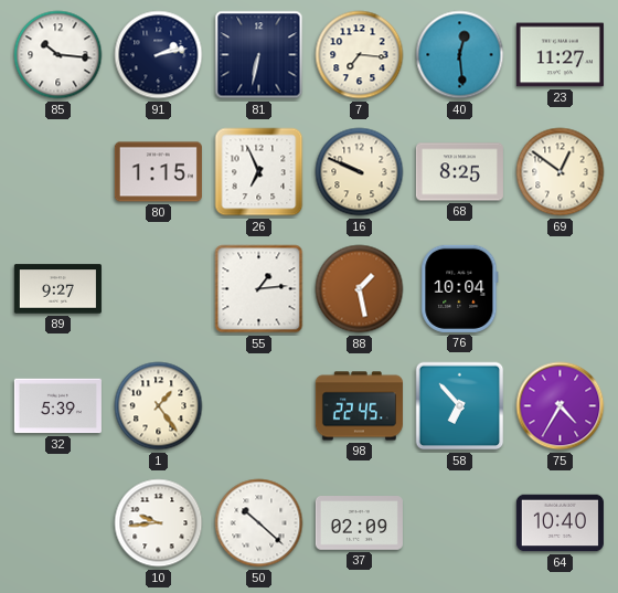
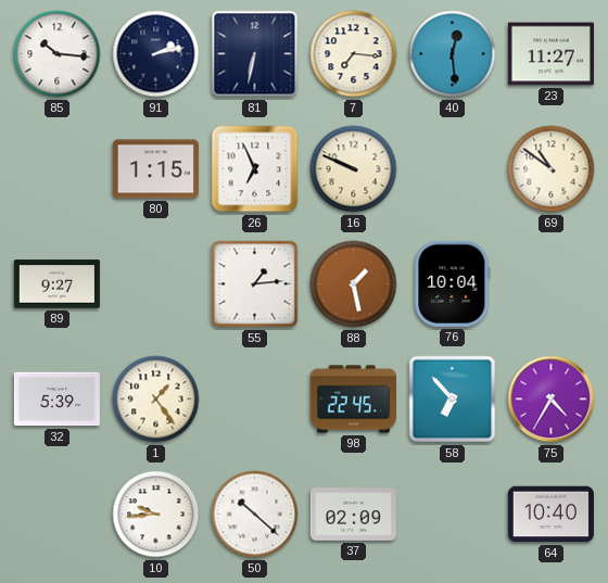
68: 8:25 -> none
69: 12:51 -> 10:51
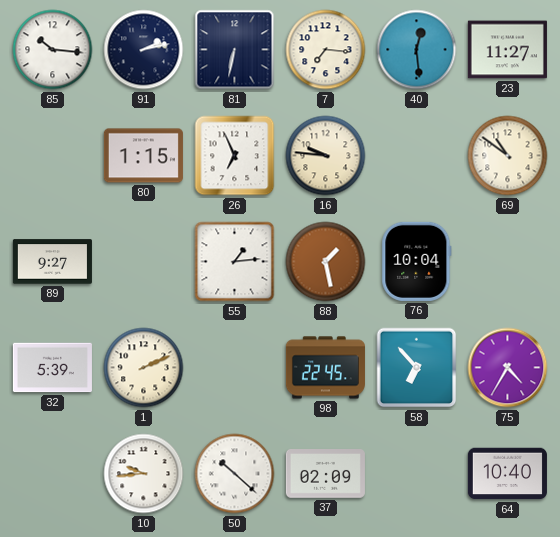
16: 9:49 -> 9:46
1: 1:24 -> 2:11
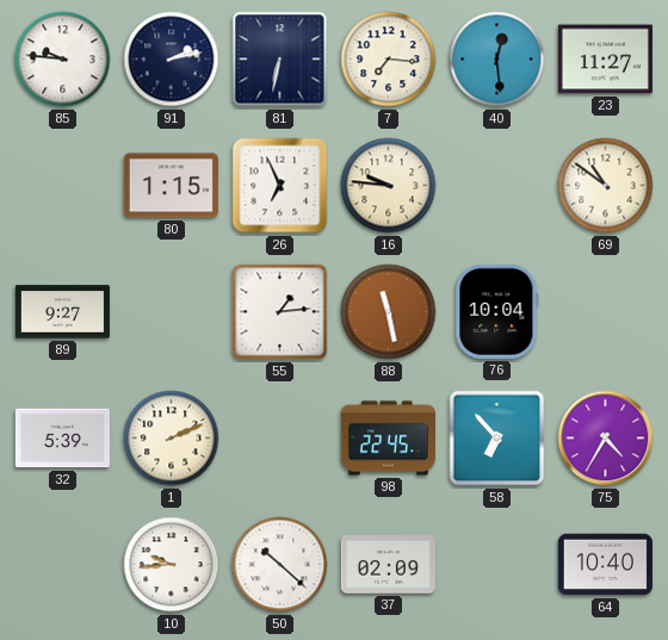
85: 10:16 -> 9:46
88: 1:28 -> 11:28
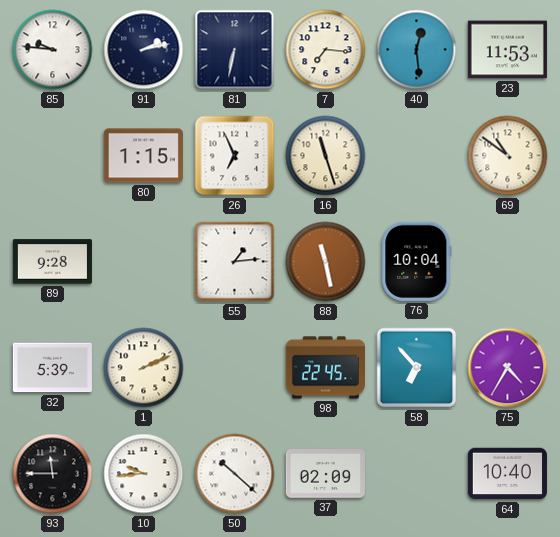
23: 11:27 -> 11:53
16: 9:46 -> 11:27
89: 9:27 -> 9:28
93: none -> 11:45
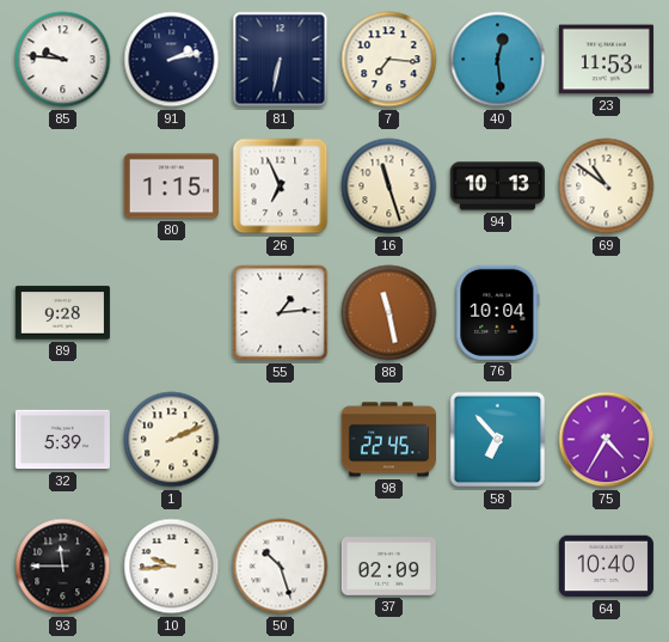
94: none -> 10:13
50: 10:22 -> 10:27
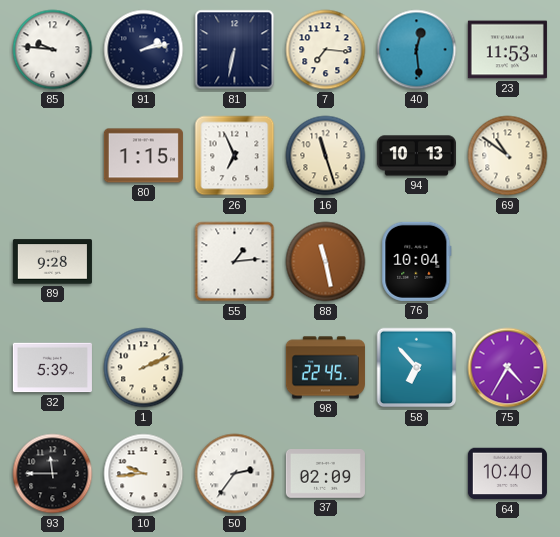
50: 10:27 -> 2:36
